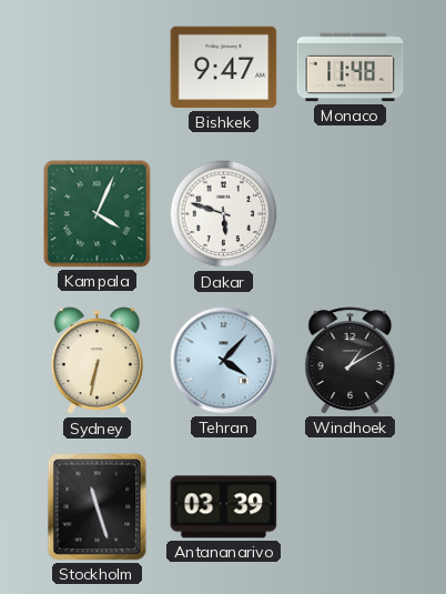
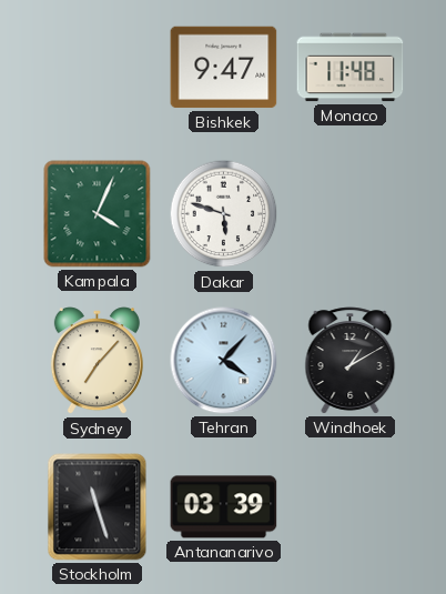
Sydney: 6:32 -> 7:07
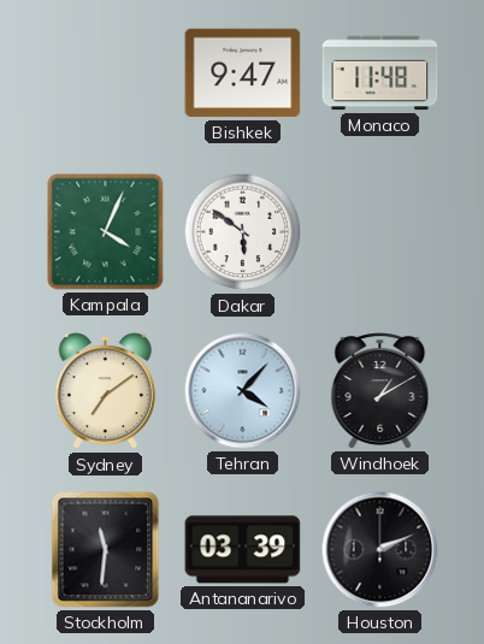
Dakar: 5:48 -> 5:51
Sydney: 7:07 -> 7:09
Stockholm: 11:27 -> 11:31
Houston: none -> 2:11
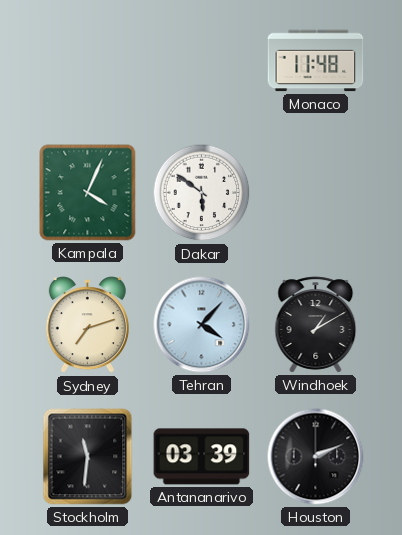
Bishkek: 9:47 -> none
Sydney: 7:09 -> 7:12
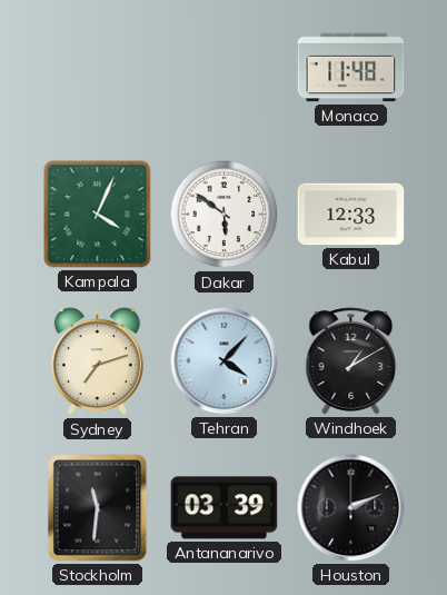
Kabul: none -> 12:33
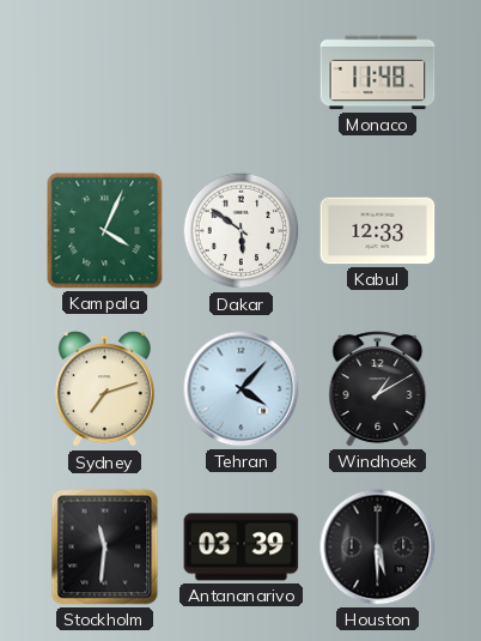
Houston: 2:11 -> 5:30
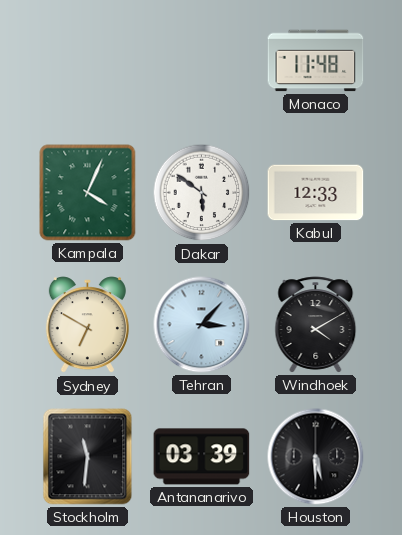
Sydney: 7:12 -> 6:50
Tehran: 4:07 -> 3:07
Windhoek: 1:10 -> 4:10
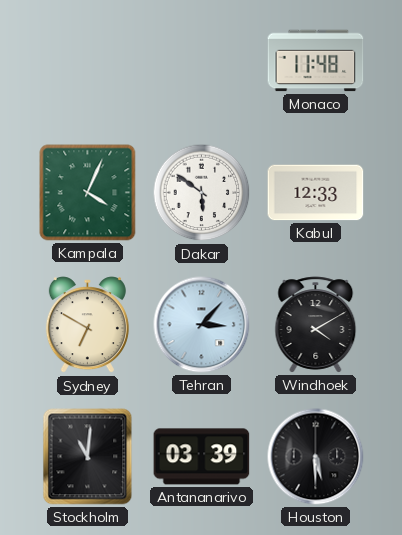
Stockholm: 11:31 -> 11:01
